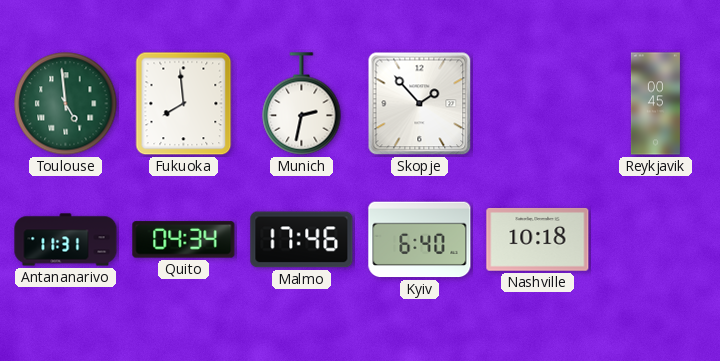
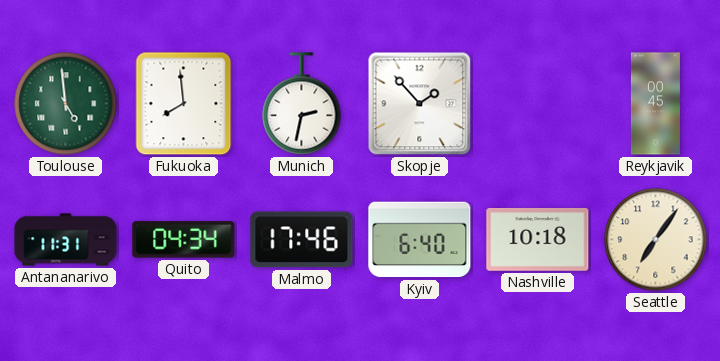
Seattle: none -> 7:06
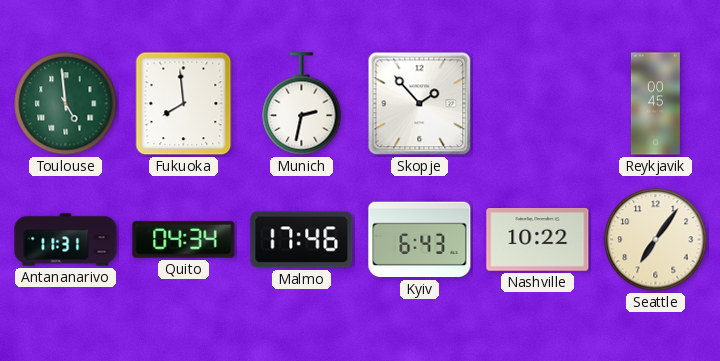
Kyiv: 6:40 -> 6:43
Nashville: 10:18 -> 10:22
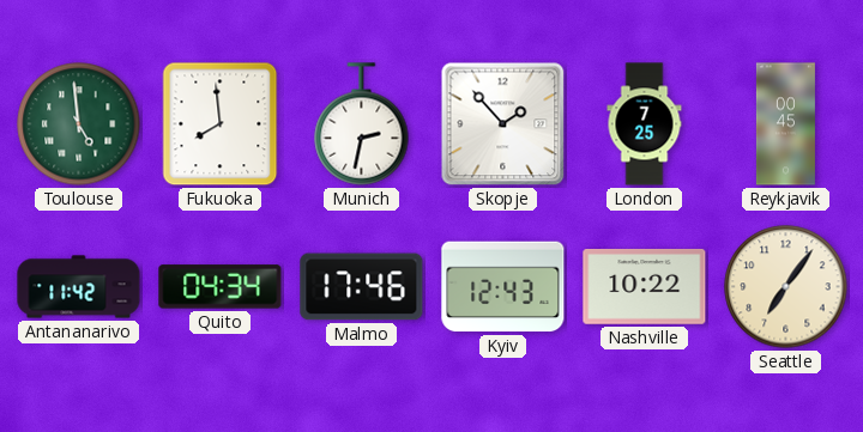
London: none -> 7:25
Antananarivo: 11:31 -> 11:42
Kyiv: 6:43 -> 12:43
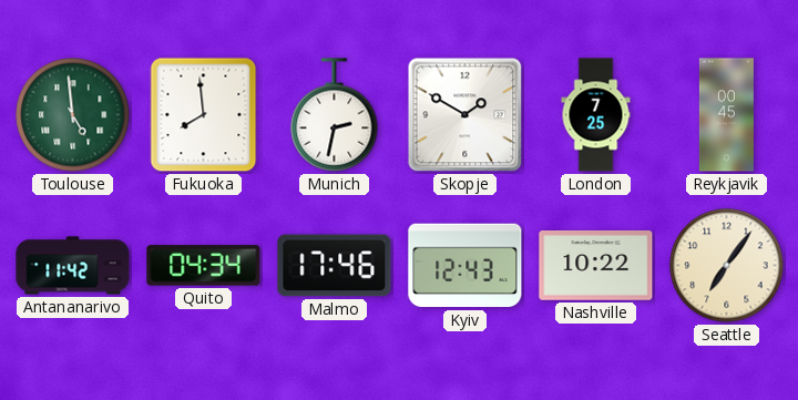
Skopje: 1:53 -> 1:50
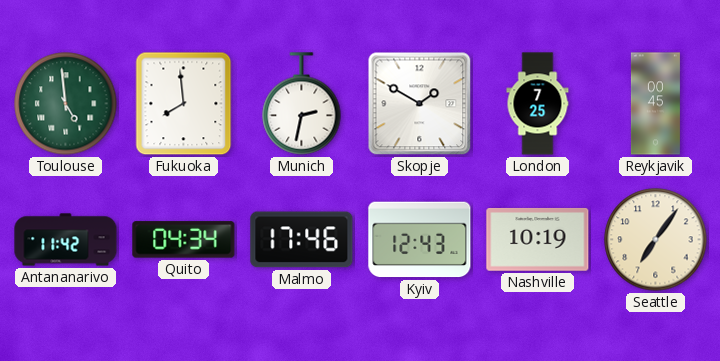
Nashville: 10:22 -> 10:19
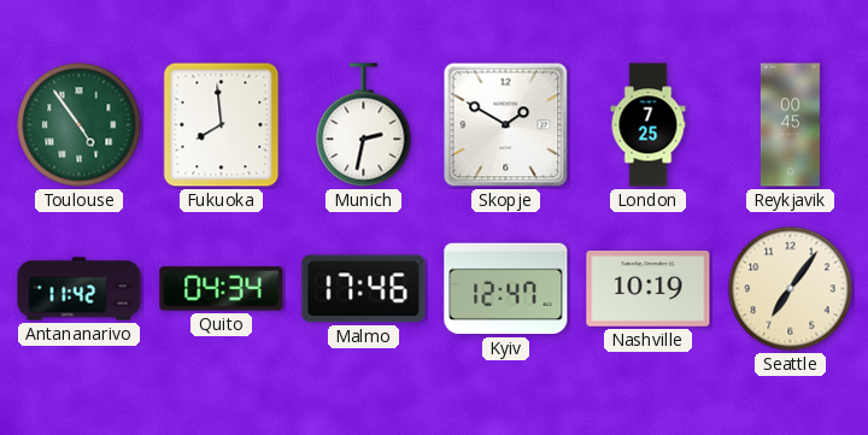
Toulouse: 4:59 -> 4:54
Kyiv: 12:43 -> 12:47
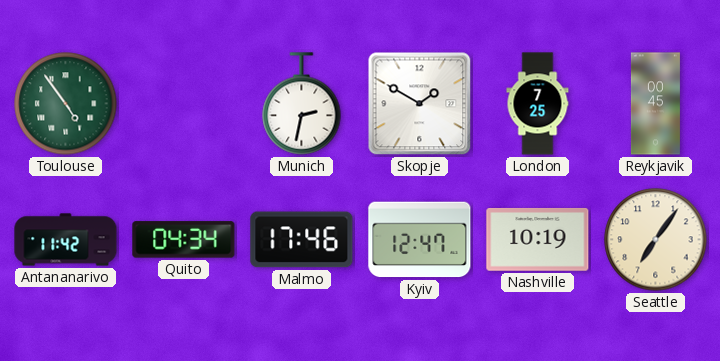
Fukuoka: 7:59 -> none
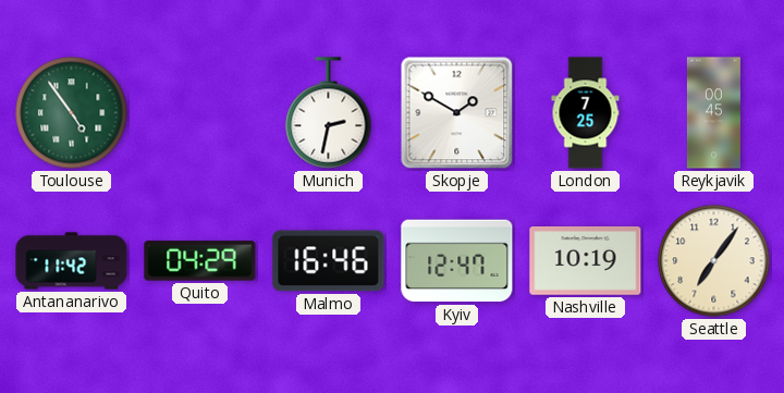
Quito: 04:34 -> 04:29
Malmo: 17:46 -> 16:46
